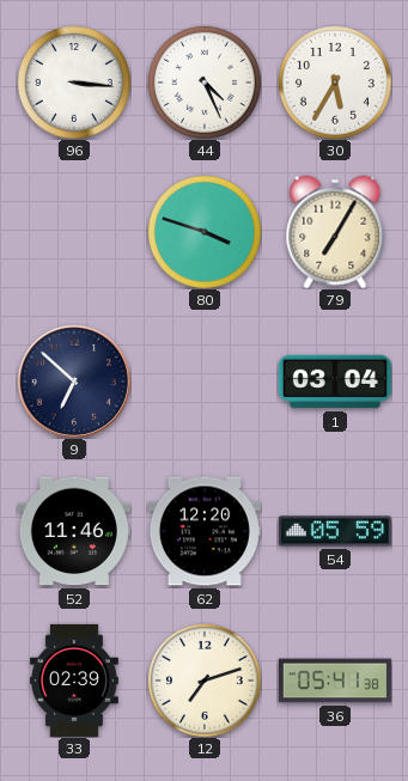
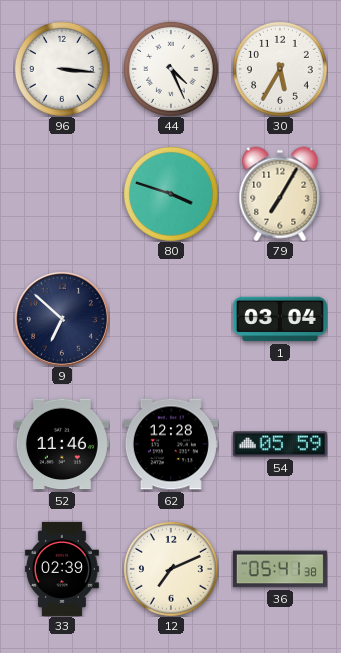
62: 12:20 -> 12:28
12: 7:12 -> 7:11
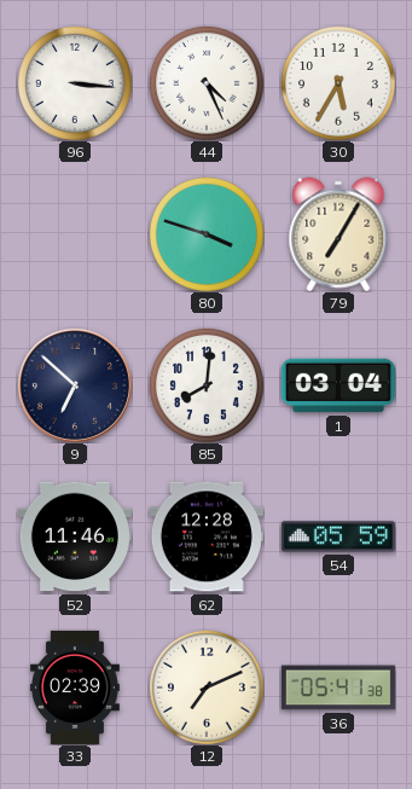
85: none -> 8:01
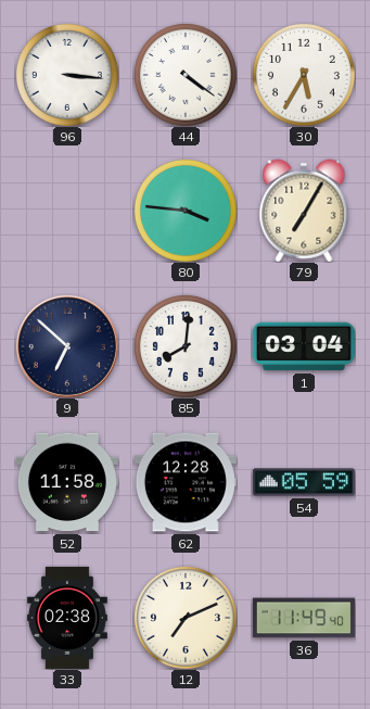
44: 4:26 -> 4:21
80: 3:48 -> 3:46
52: 11:46 -> 11:58
33: 02:39 -> 02:38
36: 05:41 -> 11:49
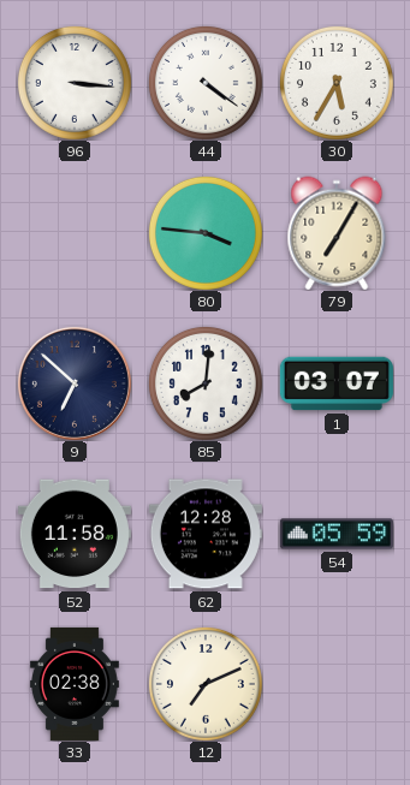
1: 03:04 -> 03:07
36: 11:49 -> none
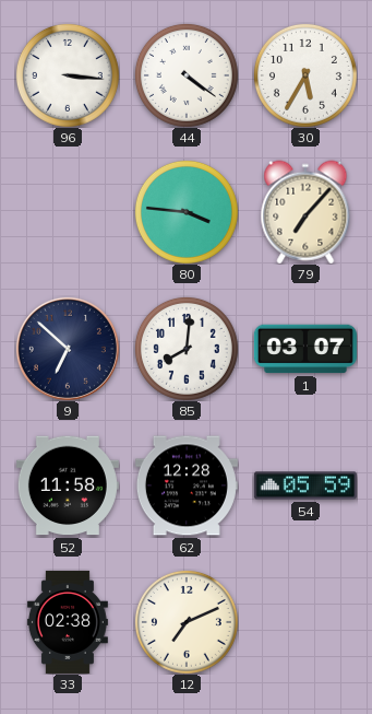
79: 7:05 -> 7:07
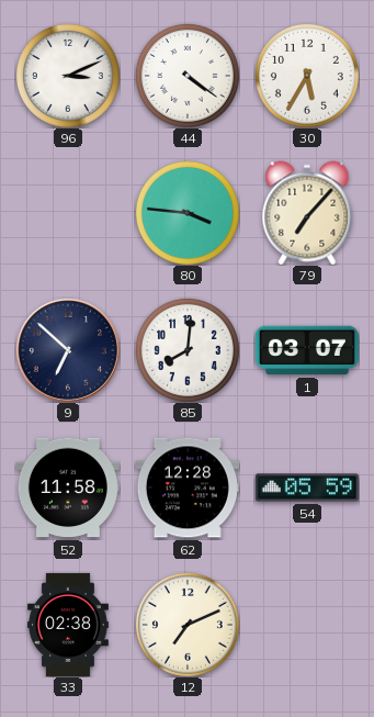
96: 3:16 -> 3:11
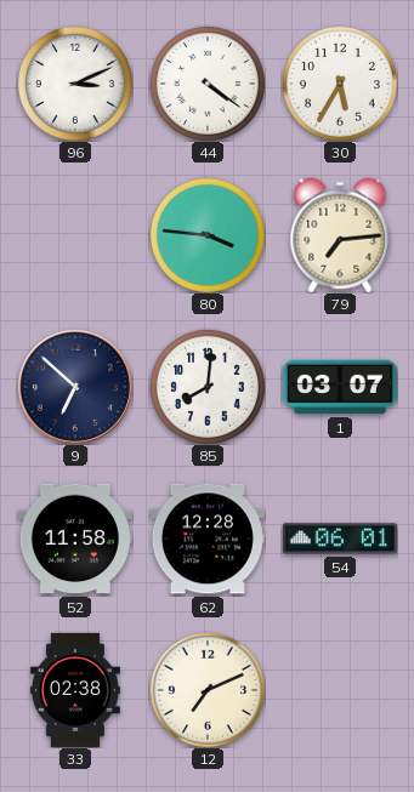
79: 7:07 -> 7:14
54: 05:59 -> 06:01
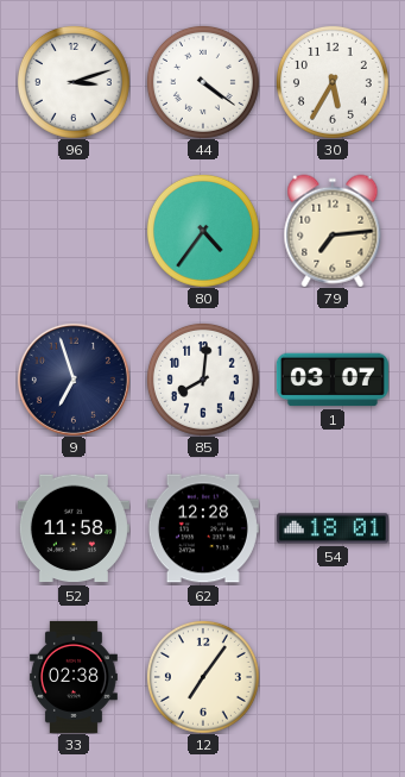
96: 3:11 -> 3:12
80: 3:46 -> 4:36
9: 6:52 -> 6:57
54: 06:01 -> 18:01
12: 7:11 -> 7:06
